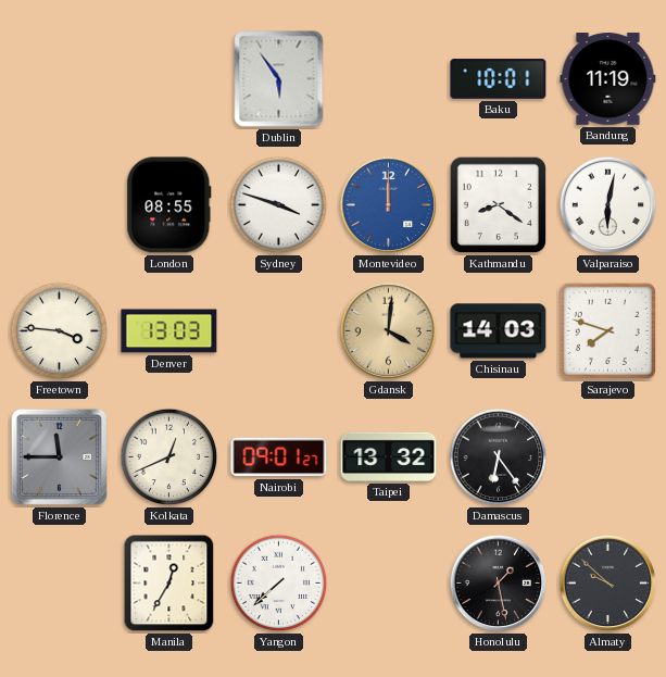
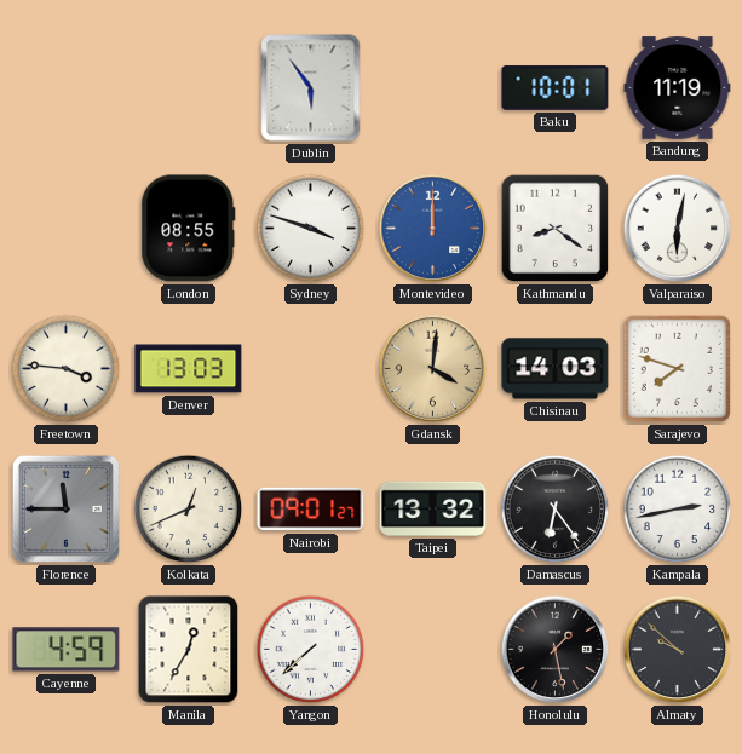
Kampala: none -> 2:43
Cayenne: none -> 4:59
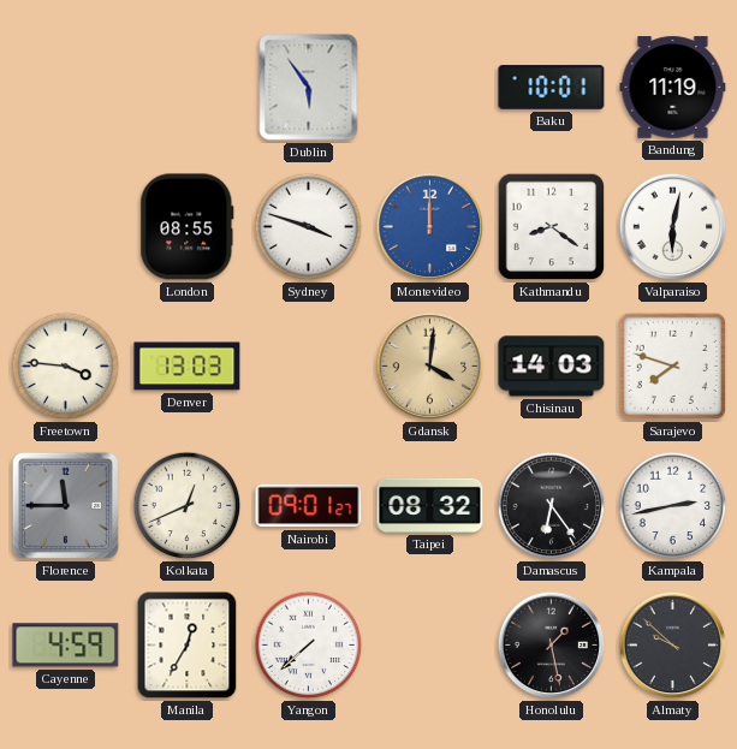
Taipei: 13:32 -> 08:32
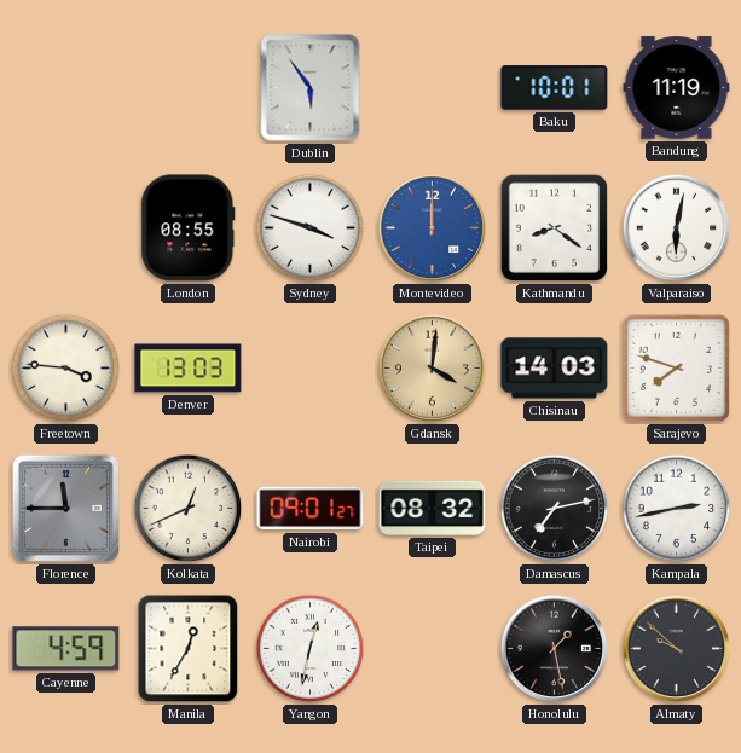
Damascus: 6:24 -> 7:13
Yangon: 7:38 -> 12:32
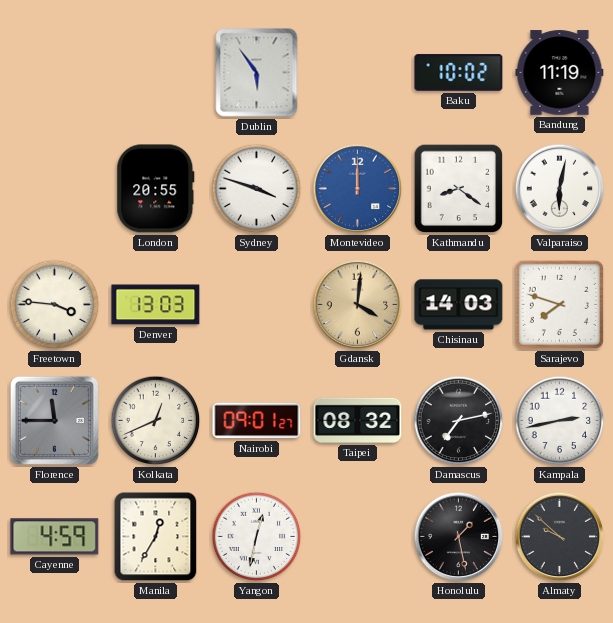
Baku: 10:01 -> 10:02
London: 08:55 -> 20:55
